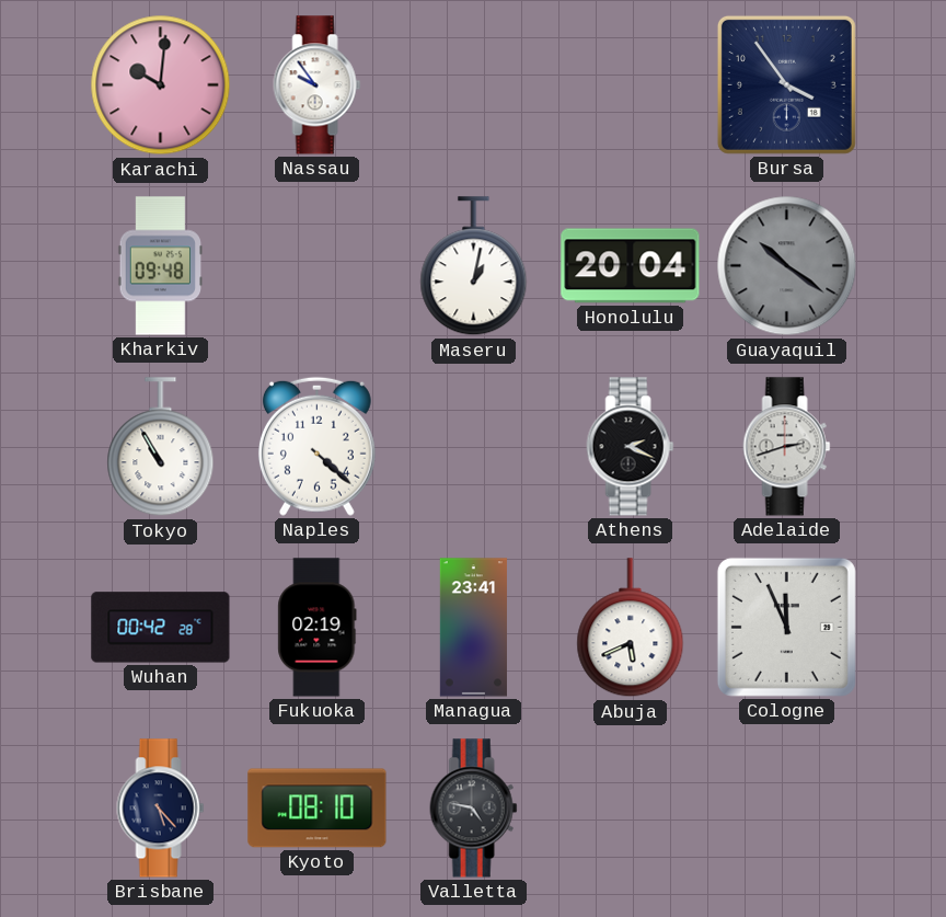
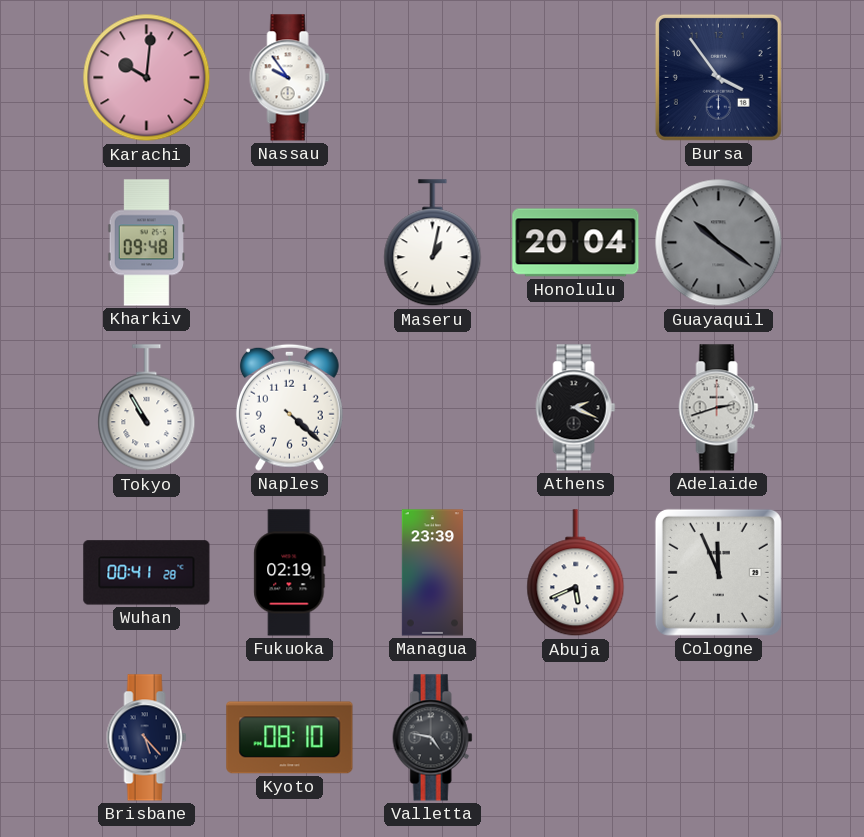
Wuhan: 00:42 -> 00:41
Managua: 23:41 -> 23:39
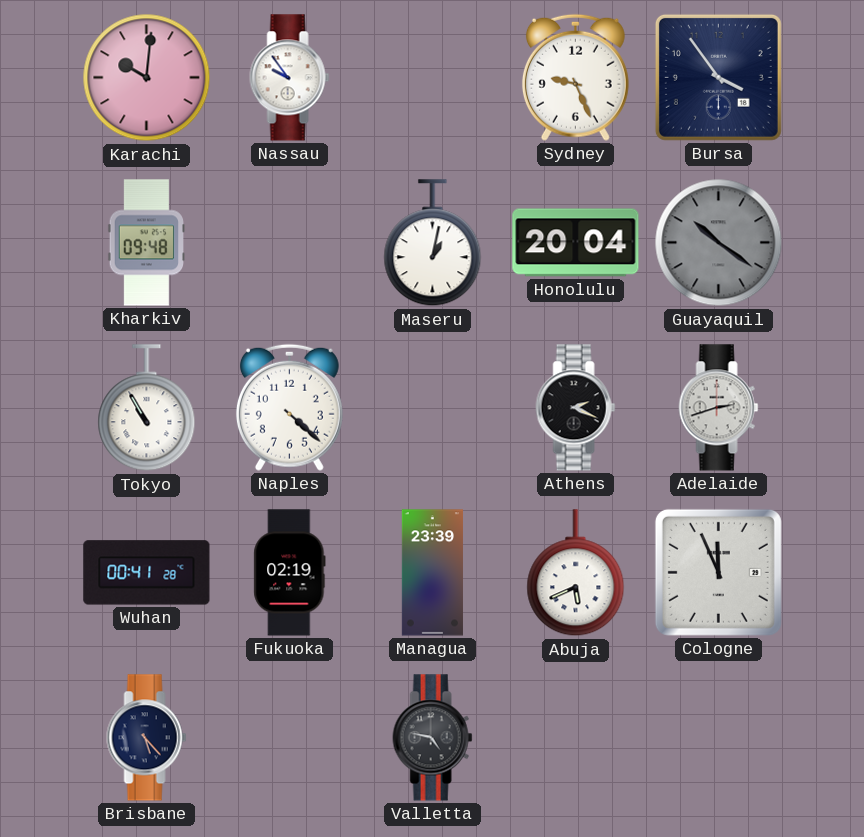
Sydney: none -> 9:26
Kyoto: 08:10 -> none
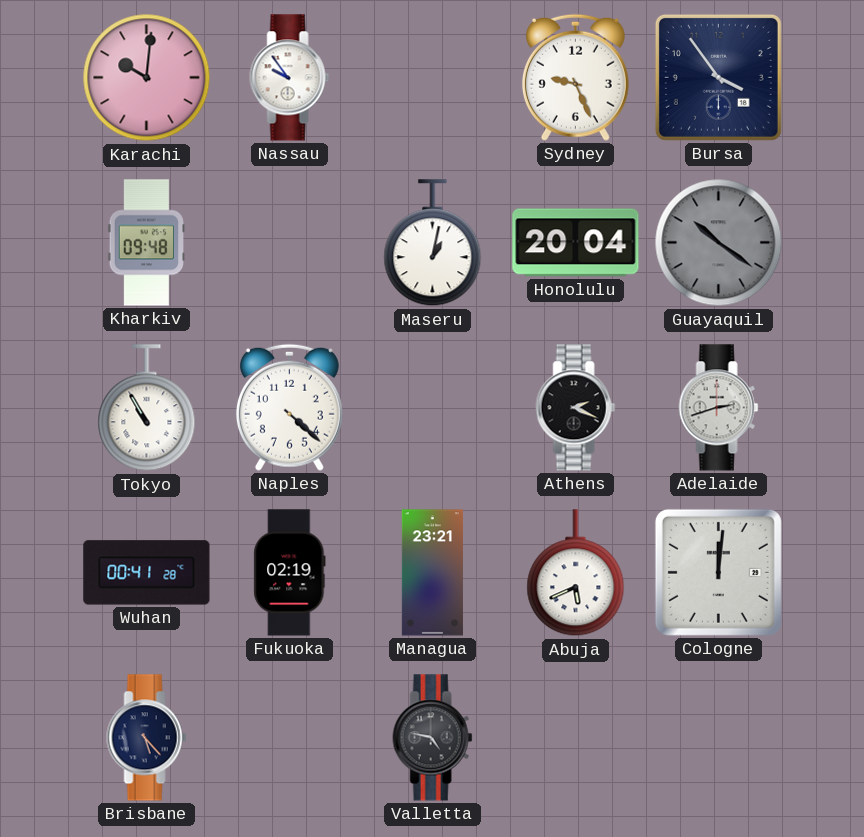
Managua: 23:39 -> 23:21
Cologne: 11:56 -> 12:01
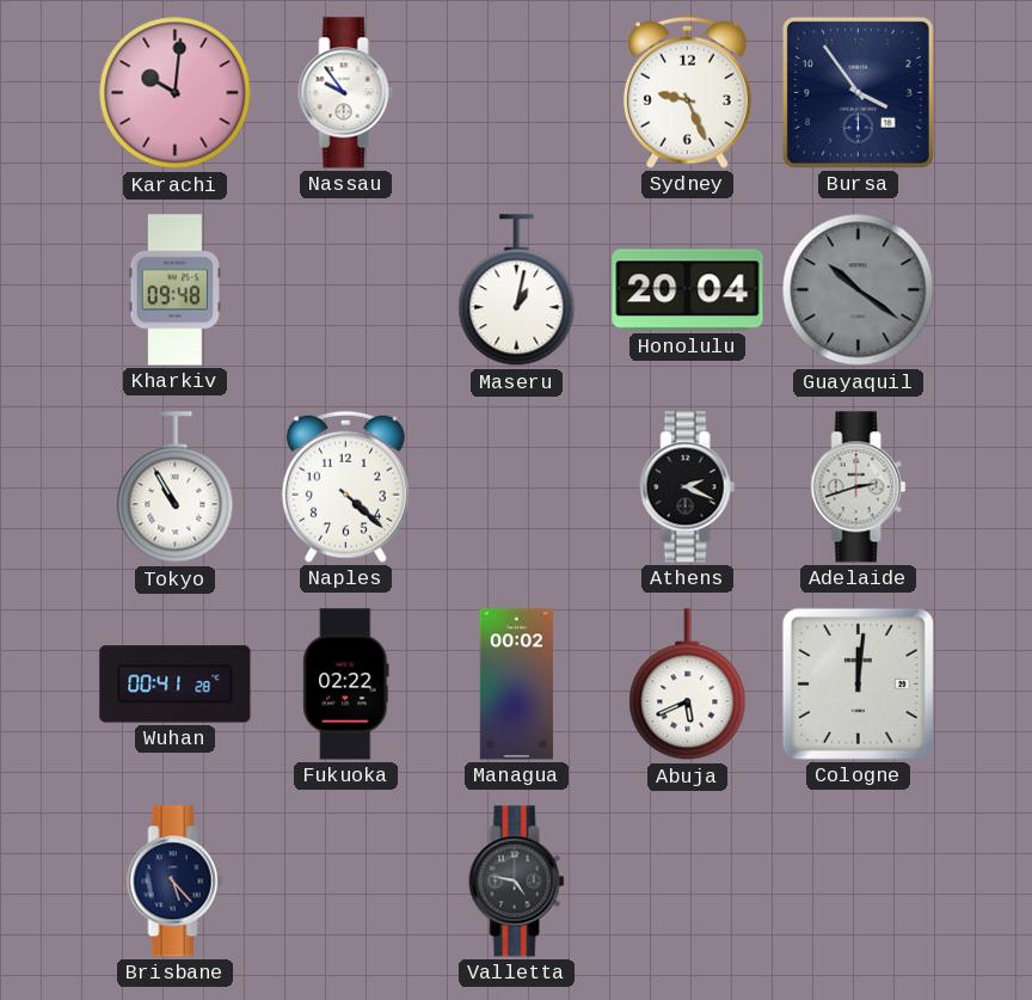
Fukuoka: 02:19 -> 02:22
Managua: 23:21 -> 00:02
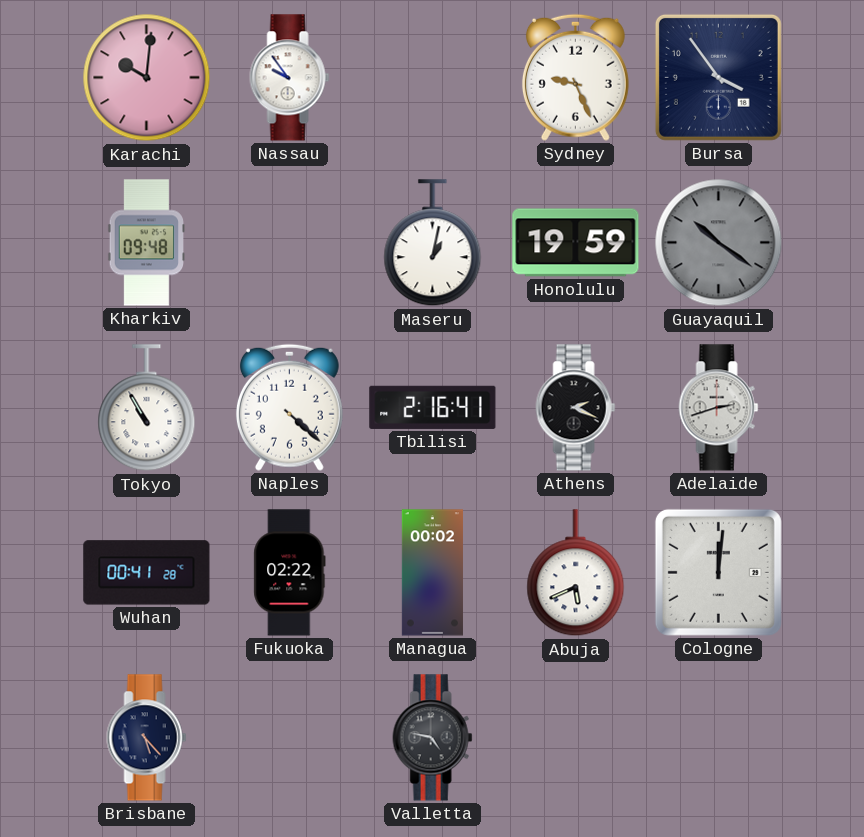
Honolulu: 20:04 -> 19:59
Tbilisi: none -> 2:16
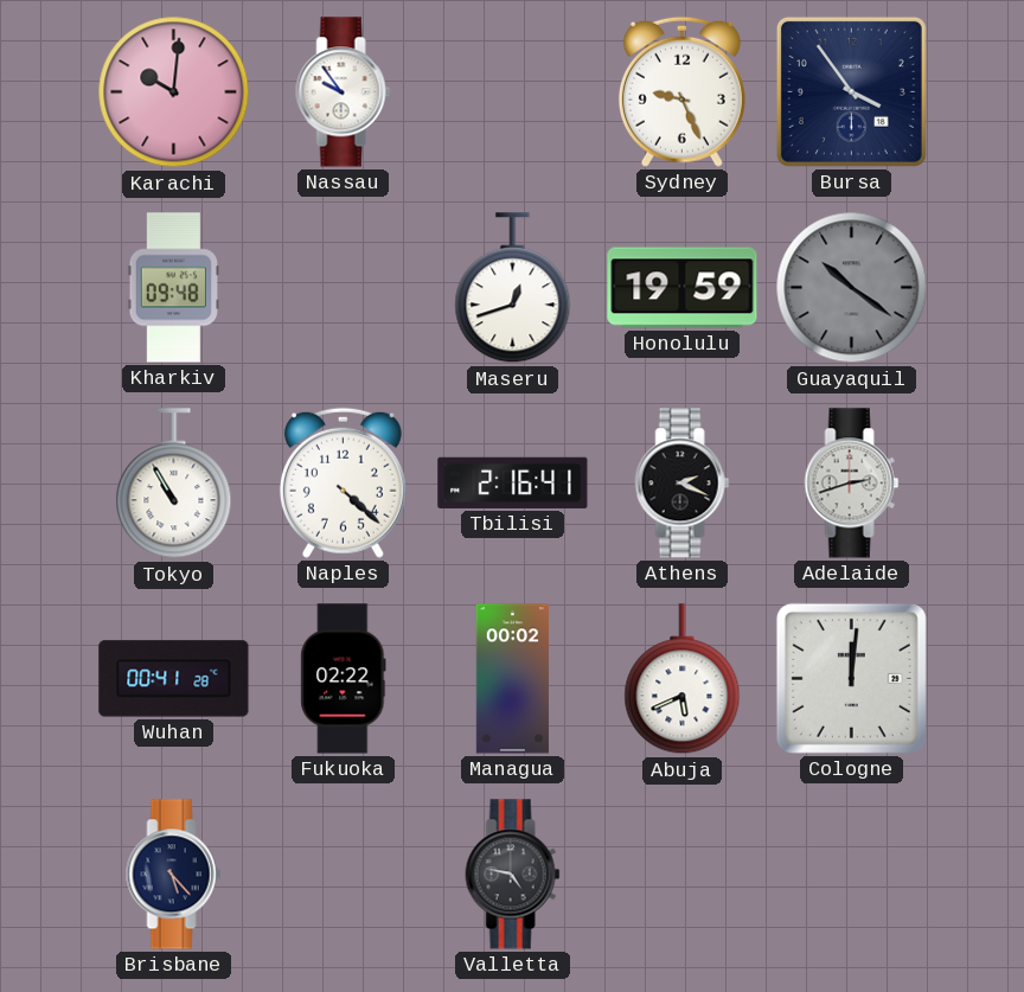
Maseru: 1:02 -> 12:42
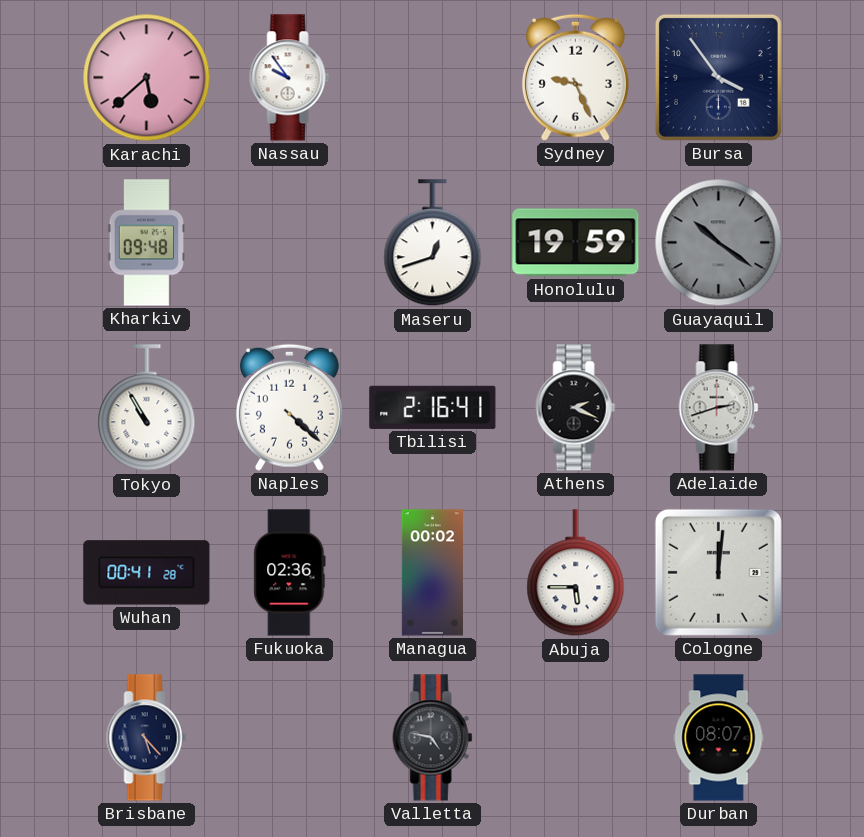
Karachi: 10:01 -> 5:38
Fukuoka: 02:22 -> 02:36
Abuja: 5:41 -> 5:45
Durban: none -> 08:07
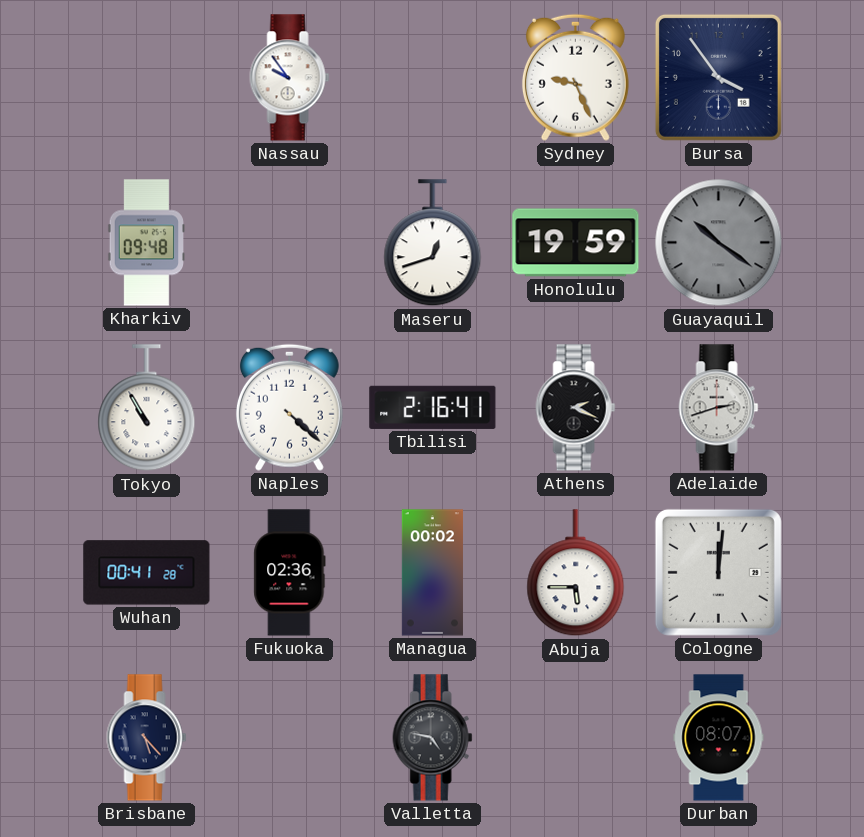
Karachi: 5:38 -> none
